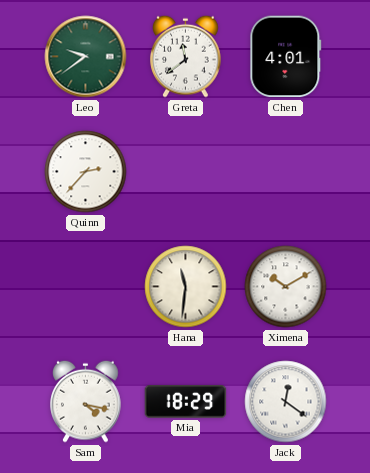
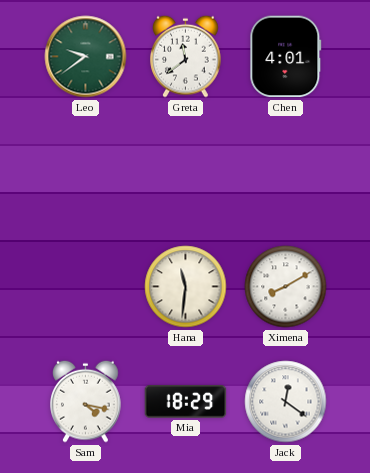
Quinn: 2:37 -> none
Ximena: 10:10 -> 8:10
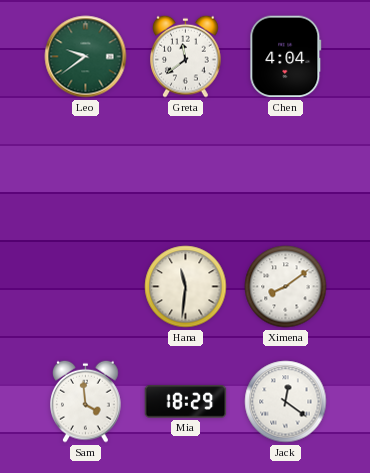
Chen: 4:01 -> 4:04
Ximena: 8:10 -> 8:09
Sam: 4:17 -> 3:59
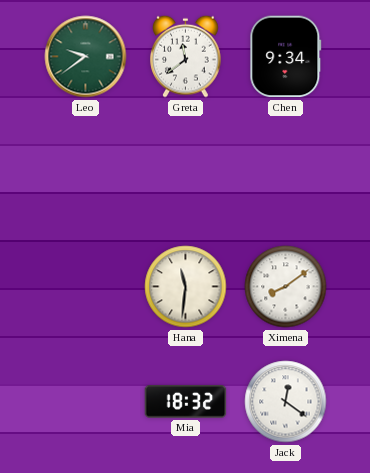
Chen: 4:04 -> 9:34
Sam: 3:59 -> none
Mia: 18:29 -> 18:32
